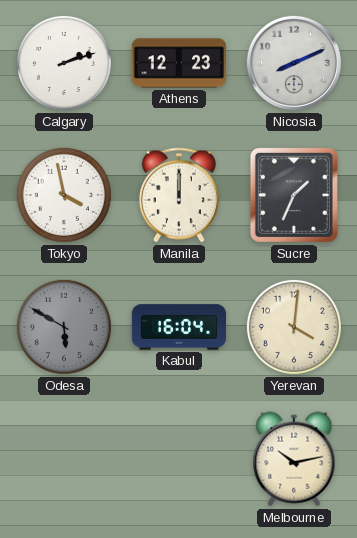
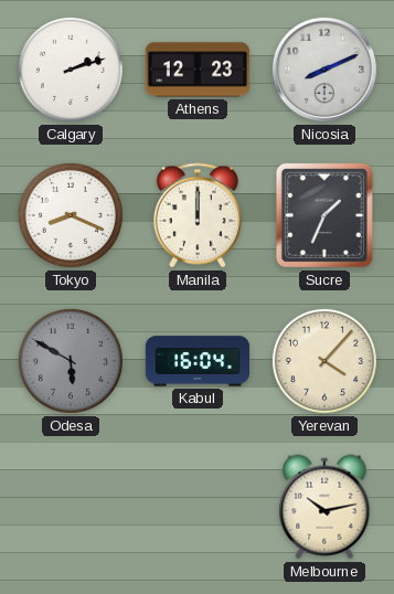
Tokyo: 3:58 -> 8:19
Yerevan: 4:01 -> 4:07
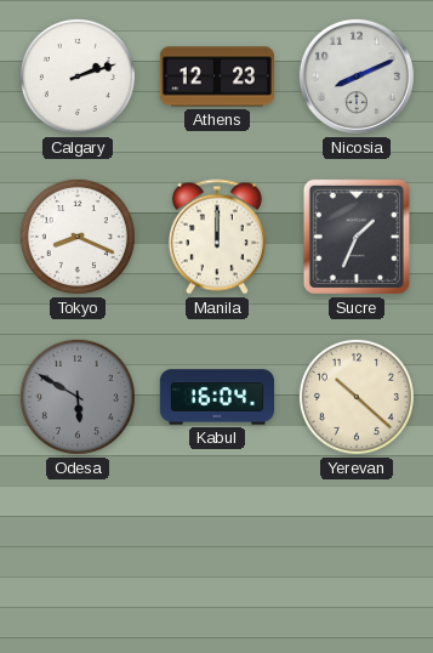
Yerevan: 4:07 -> 10:22
Melbourne: 10:13 -> none
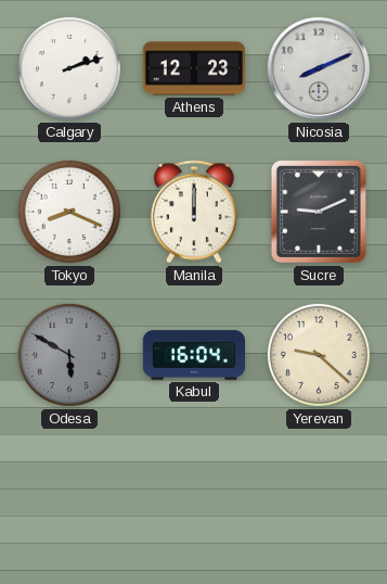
Sucre: 1:34 -> 9:11
Yerevan: 10:22 -> 9:22
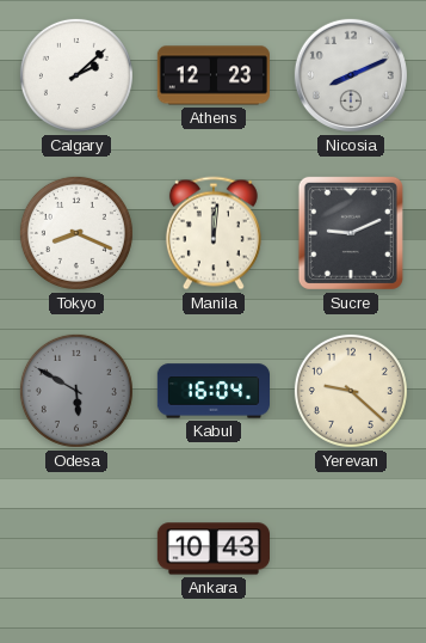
Calgary: 2:12 -> 2:08
Manila: 12:00 -> 12:01
Ankara: none -> 10:43
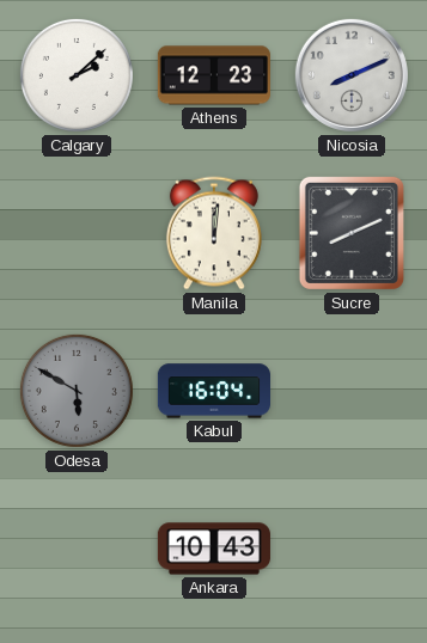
Tokyo: 8:19 -> none
Sucre: 9:11 -> 8:11
Yerevan: 9:22 -> none
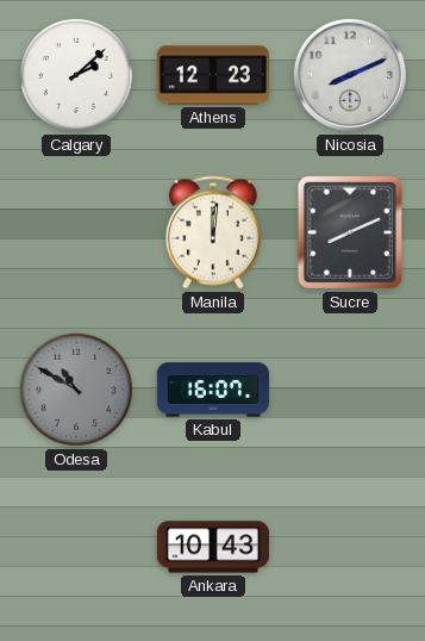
Odesa: 5:50 -> 10:50
Kabul: 16:04 -> 16:07
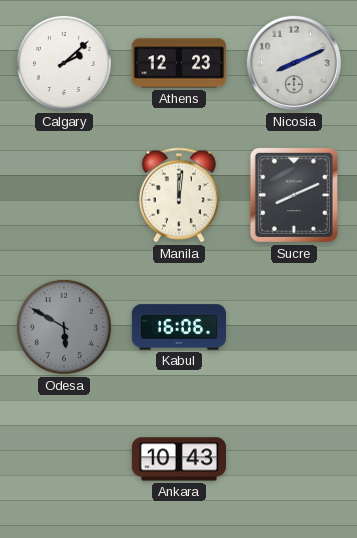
Odesa: 10:50 -> 5:50
Kabul: 16:07 -> 16:06
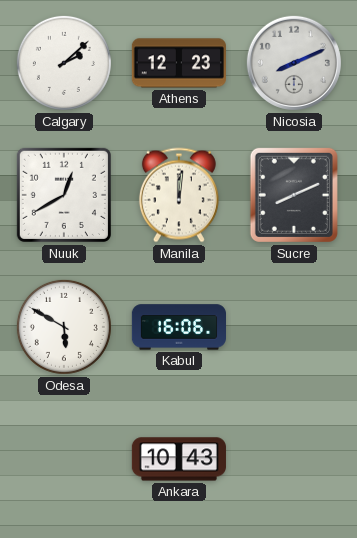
Nuuk: none -> 12:40
Odesa dial: grey -> white
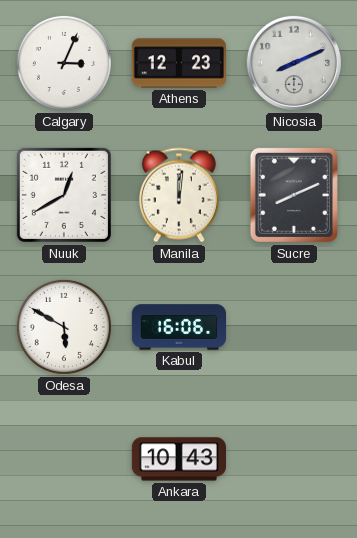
Calgary: 2:08 -> 3:04
